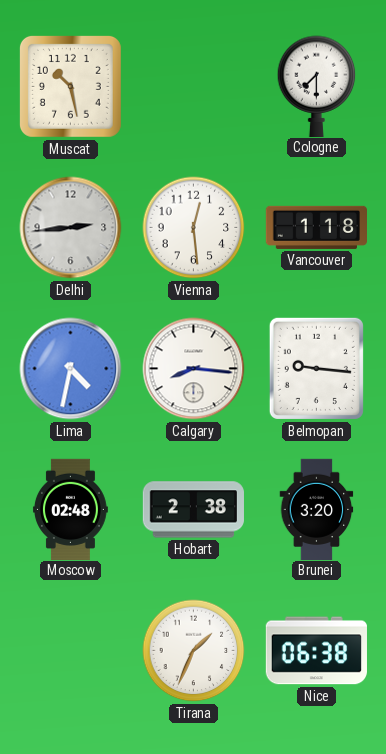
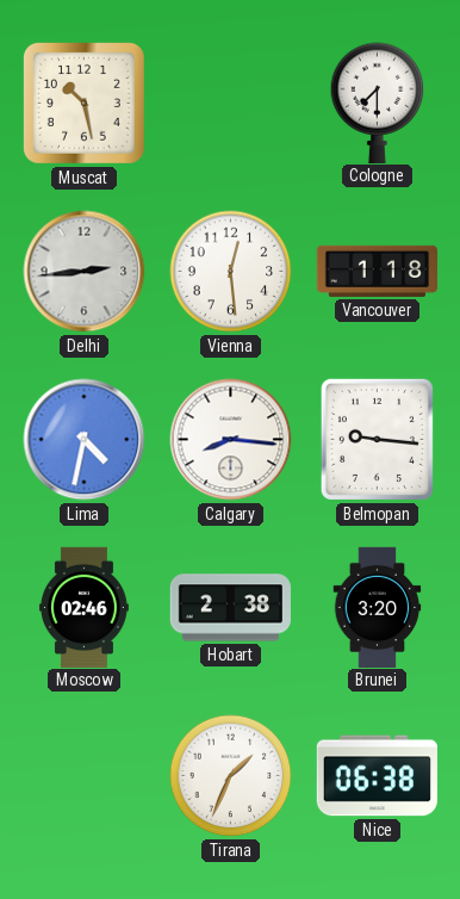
Moscow: 02:48 -> 02:46
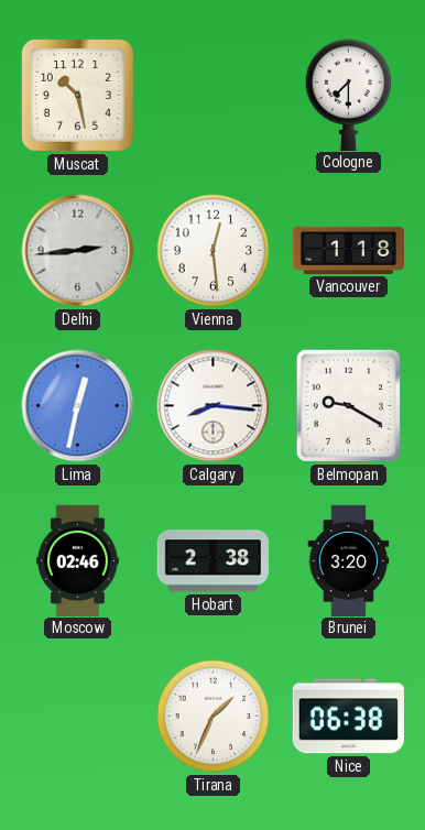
Lima: 4:32 -> 12:32
Belmopan: 9:16 -> 9:20
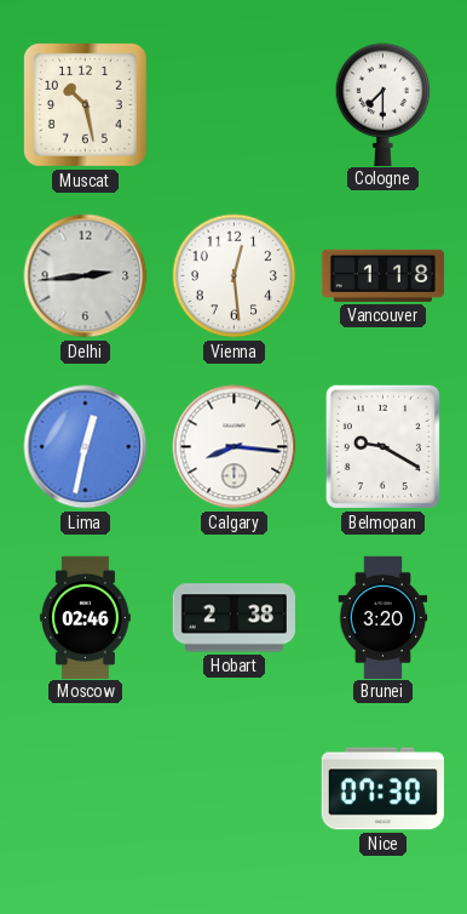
Tirana: 1:34 -> none
Nice: 06:38 -> 07:30
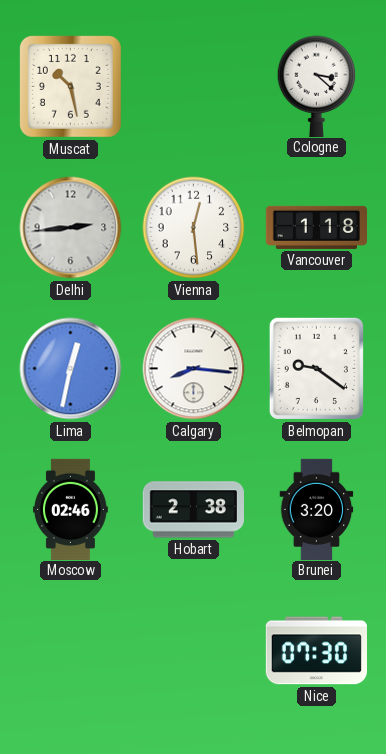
Cologne: 7:30 -> 3:22
Belmopan: 9:20 -> 9:21
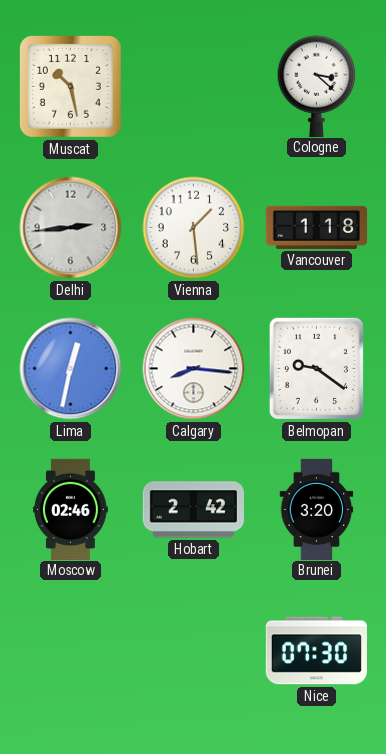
Vienna: 12:29 -> 1:29
Hobart: 2:38 -> 2:42
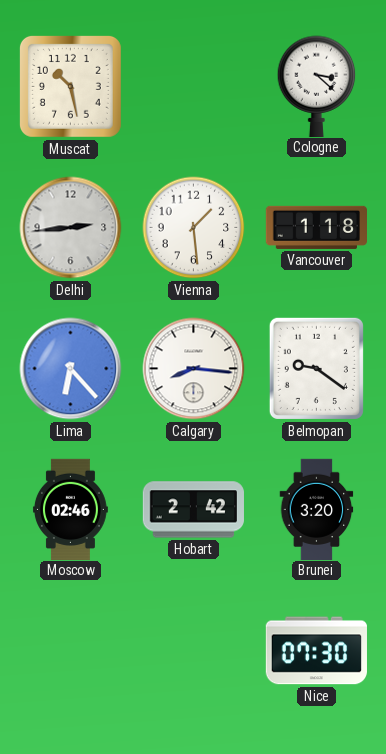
Lima: 12:32 -> 6:23
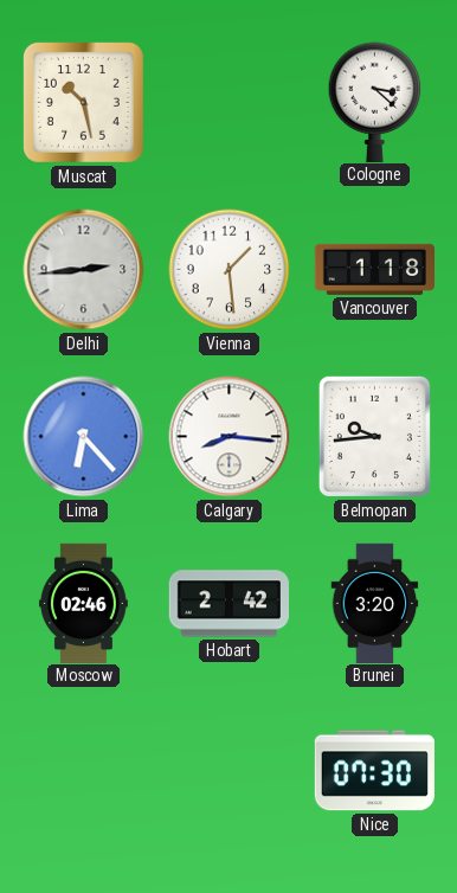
Belmopan: 9:21 -> 9:44
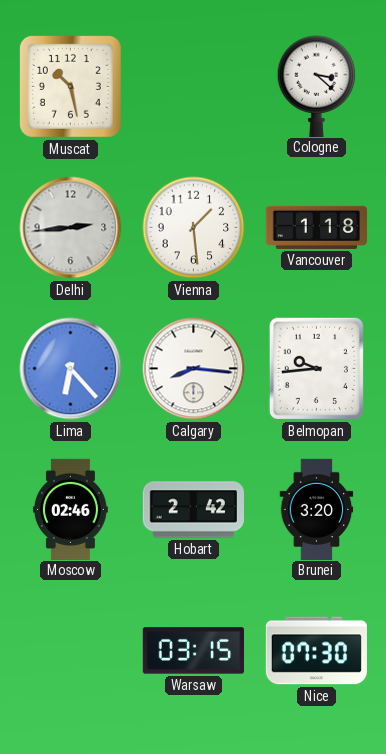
Warsaw: none -> 03:15
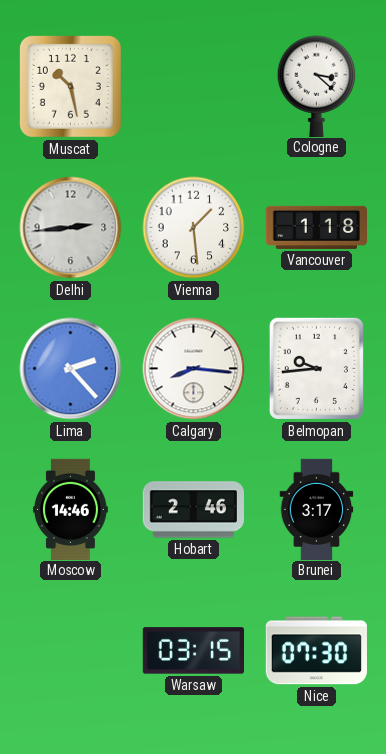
Lima: 6:23 -> 2:23
Moscow: 02:46 -> 14:46
Hobart: 2:42 -> 2:46
Brunei: 3:20 -> 3:17
